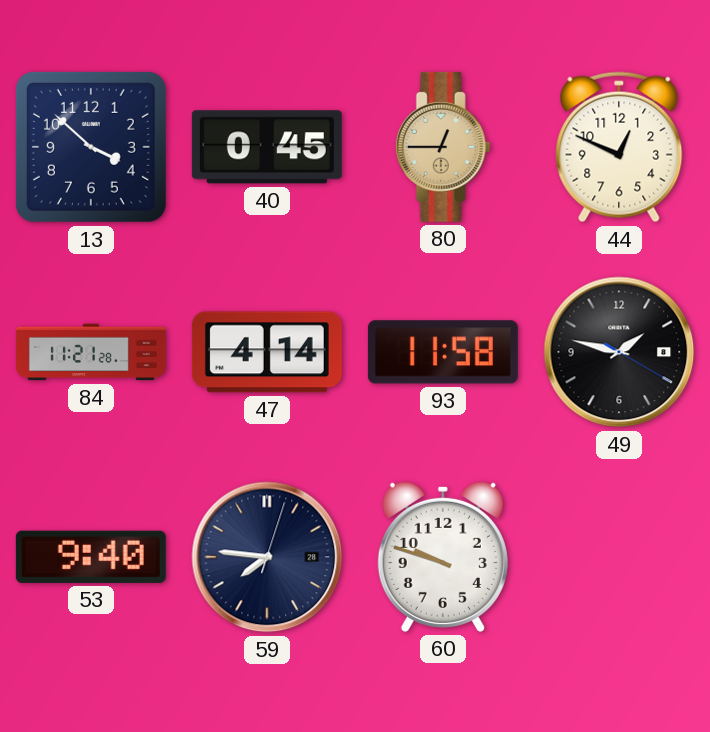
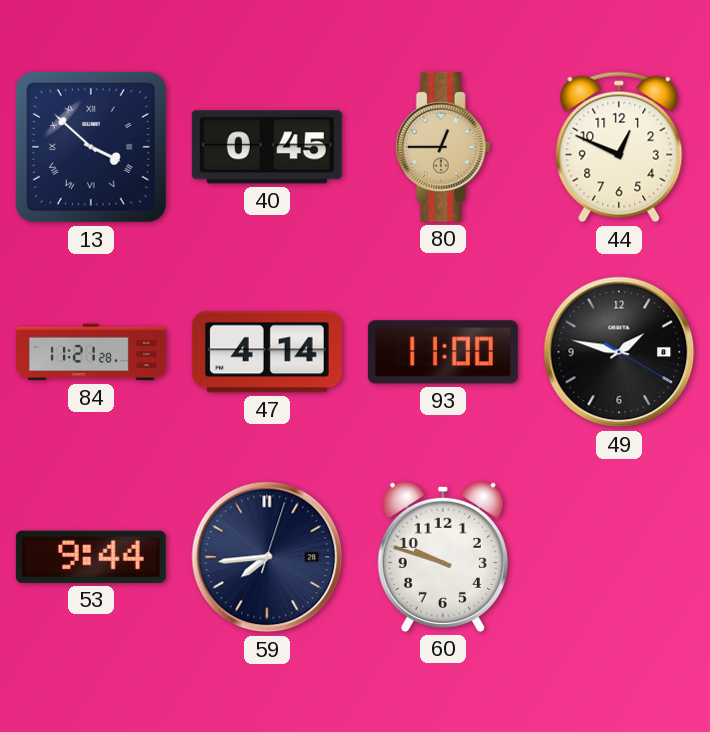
13 numerals: Arabic -> Roman
93: 11:58 -> 11:00
53: 9:40 -> 9:44
59: 7:46 -> 7:44
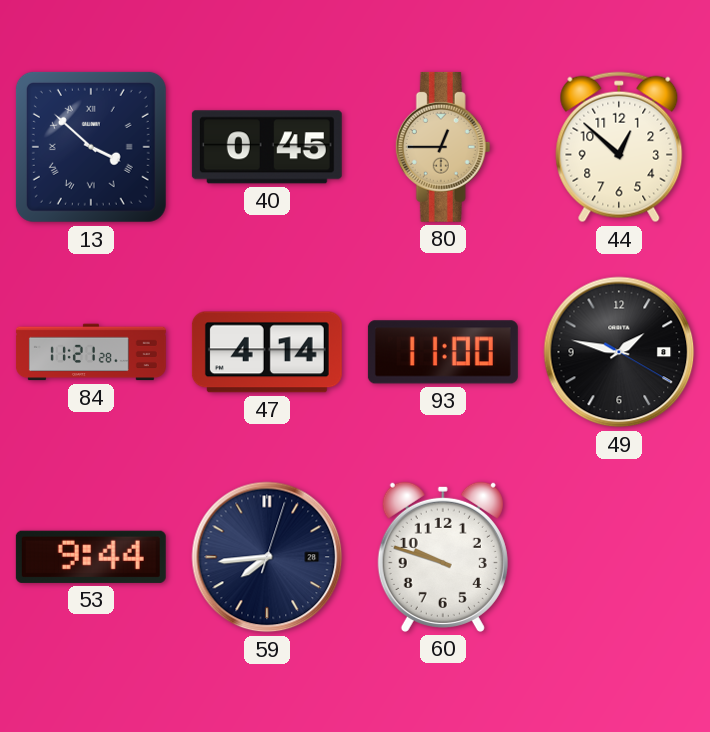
44: 12:49 -> 12:52
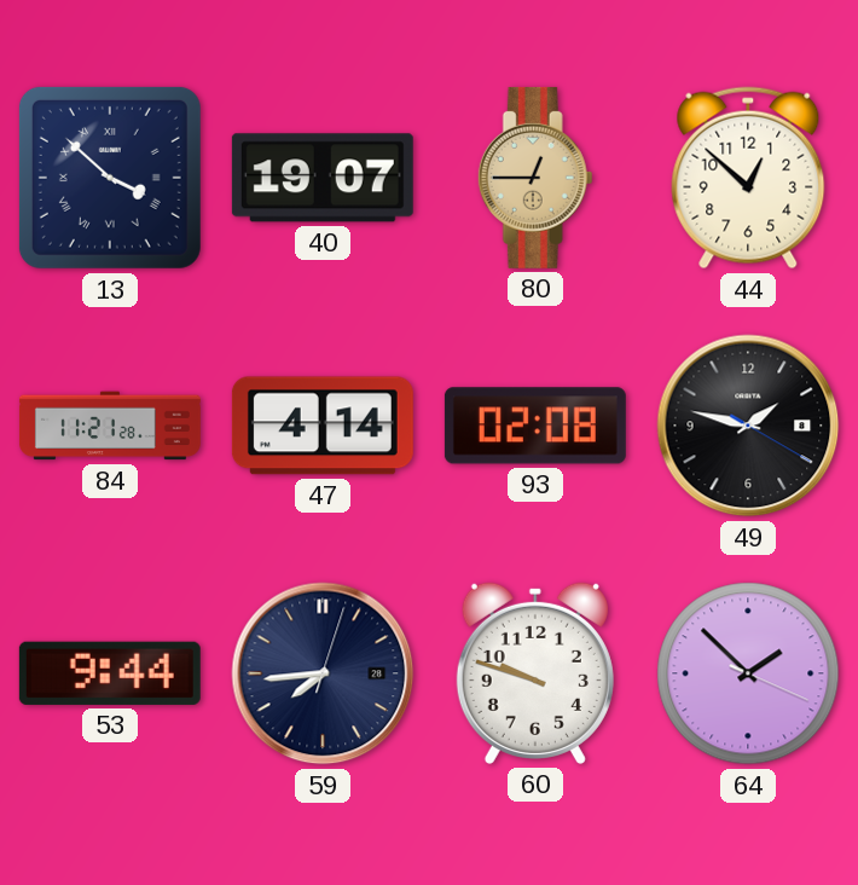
40: 0:45 -> 19:07
93: 11:00 -> 02:08
64: none -> 1:52
